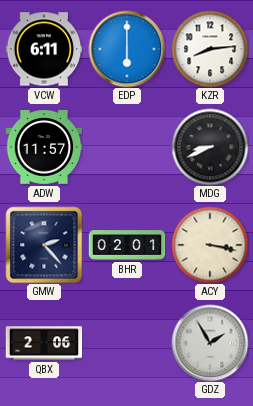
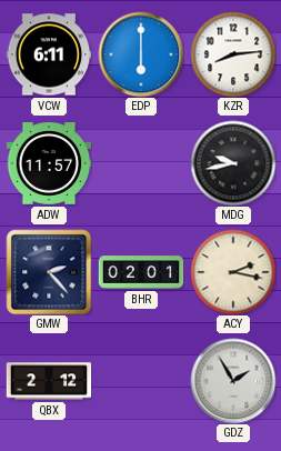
MDG: 8:41 -> 9:43
ACY: 3:17 -> 2:17
QBX: 2:06 -> 2:12
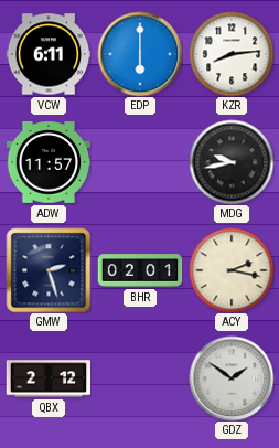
GMW: 2:23 -> 2:27
GDZ: 1:55 -> 1:51
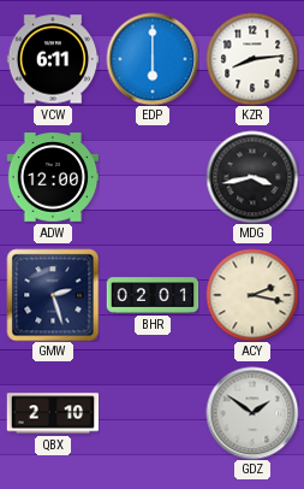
ADW: 11:57 -> 12:00
MDG: 9:43 -> 3:43
QBX: 2:12 -> 2:10
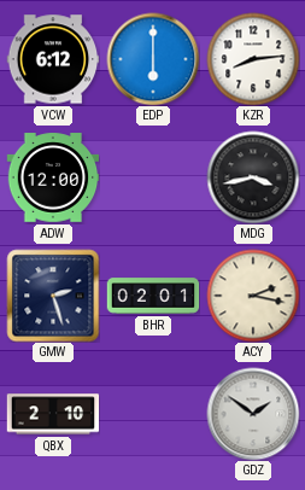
VCW: 6:11 -> 6:12
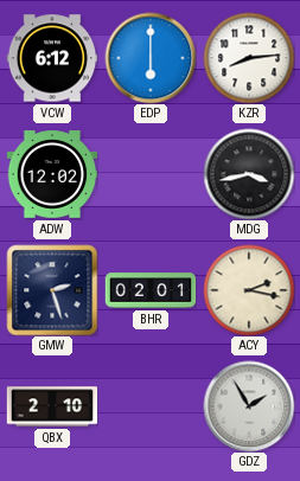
ADW: 12:00 -> 12:02
GDZ: 1:51 -> 1:55
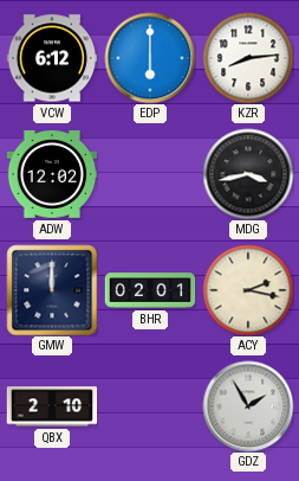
GMW: 2:27 -> 12:00
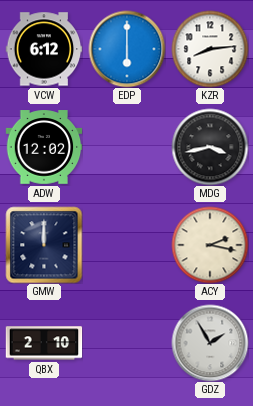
BHR: 02:01 -> none
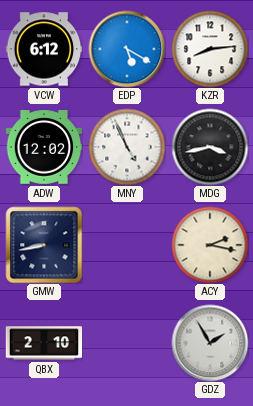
EDP: 6:00 -> 5:20
MNY: none -> 4:56
GMW: 12:00 -> 8:43
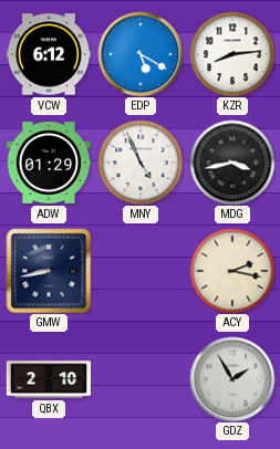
ADW: 12:02 -> 01:29
